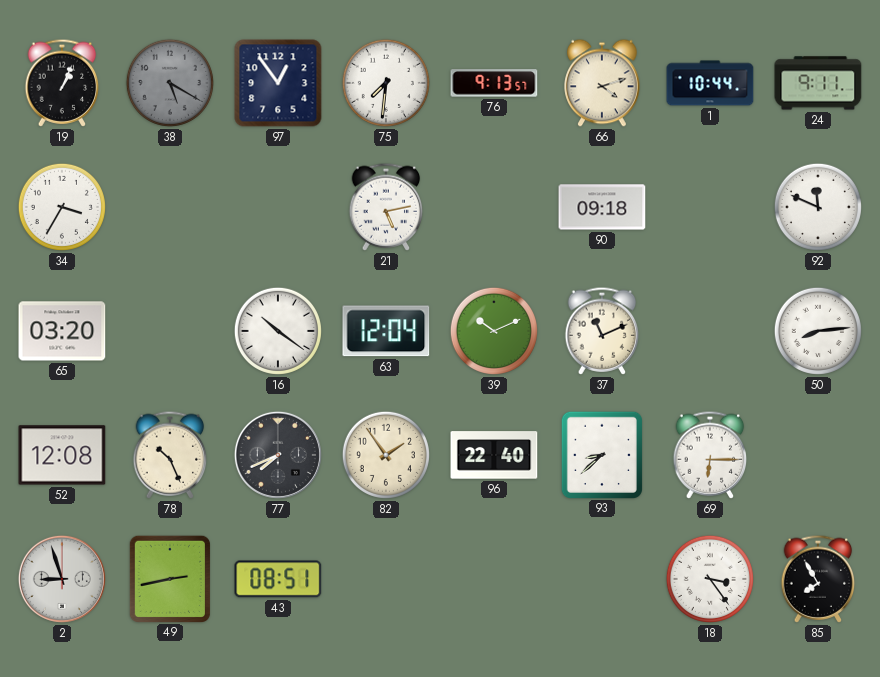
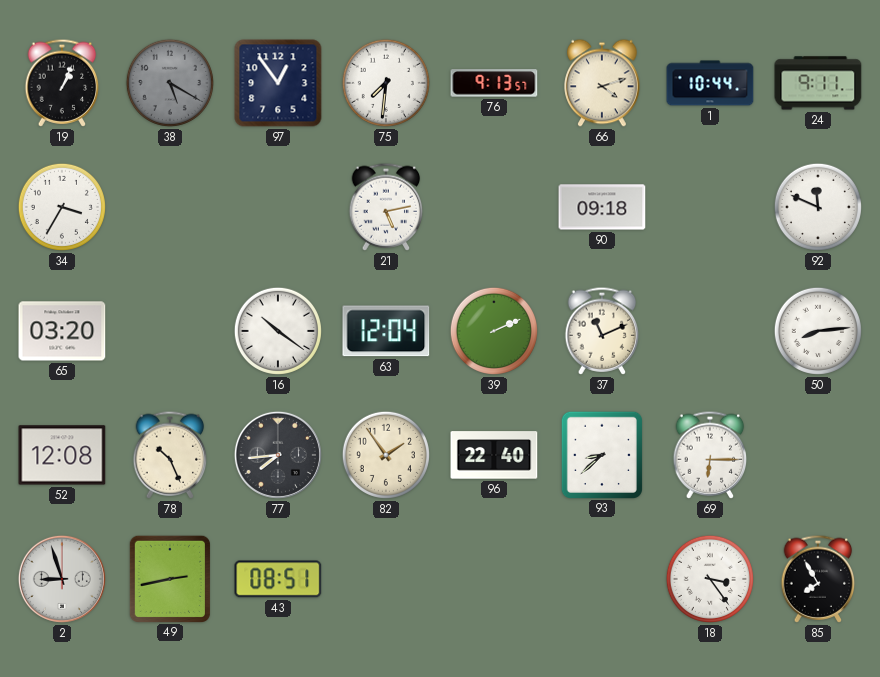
39: 10:11 -> 2:11
77: 7:41 -> 7:44
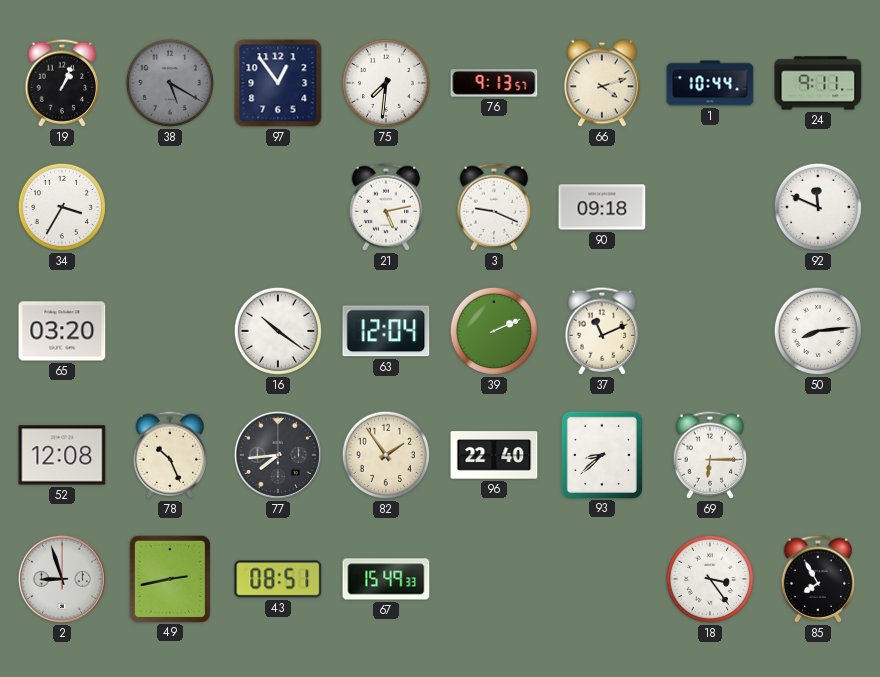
3: none -> 9:19
67: none -> 15:49
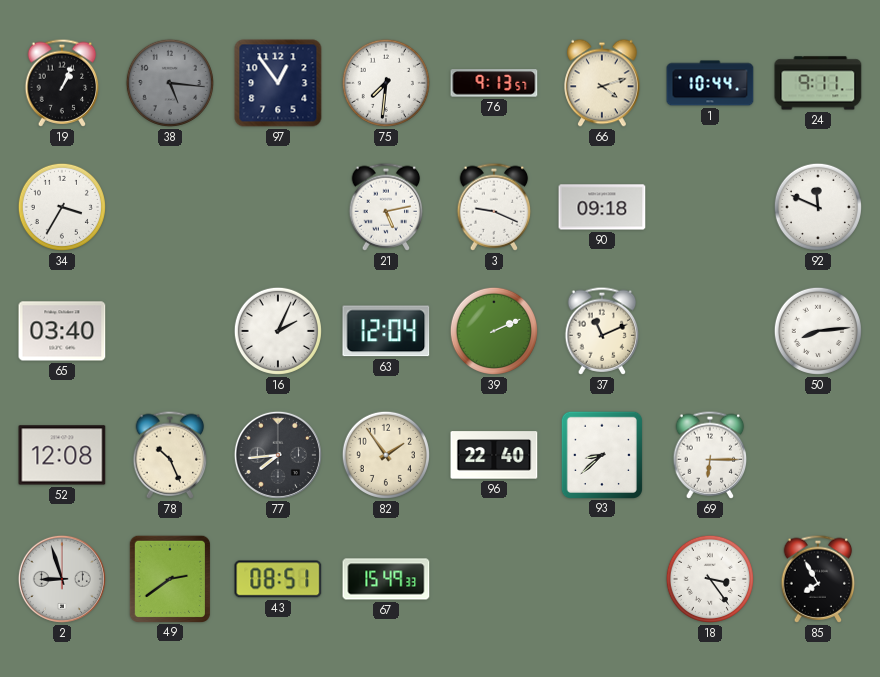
38: 5:20 -> 5:16
65: 03:20 -> 03:40
16: 10:21 -> 2:04
49: 2:43 -> 2:39
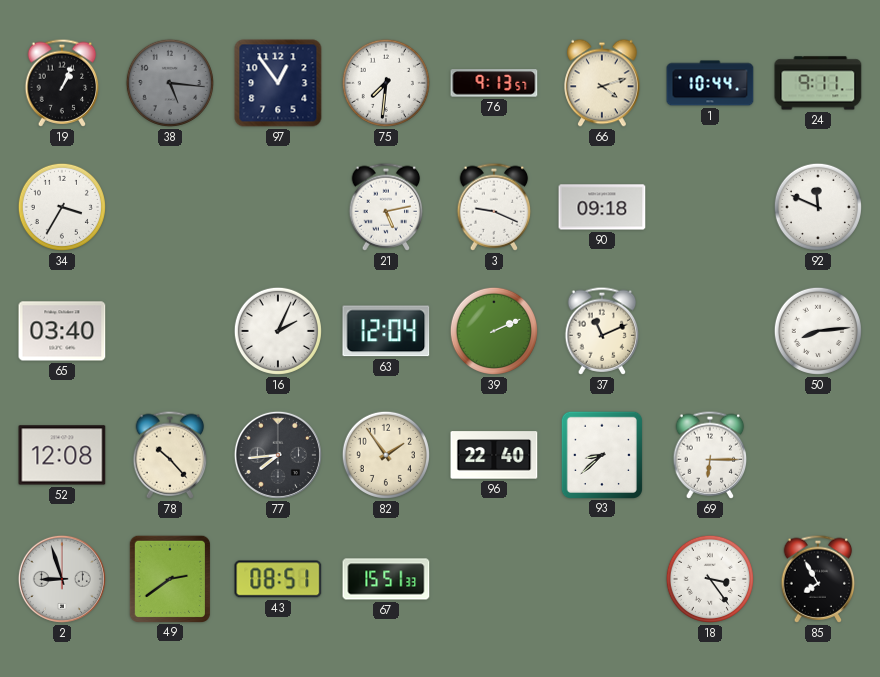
78: 10:26 -> 10:23
67: 15:49 -> 15:51
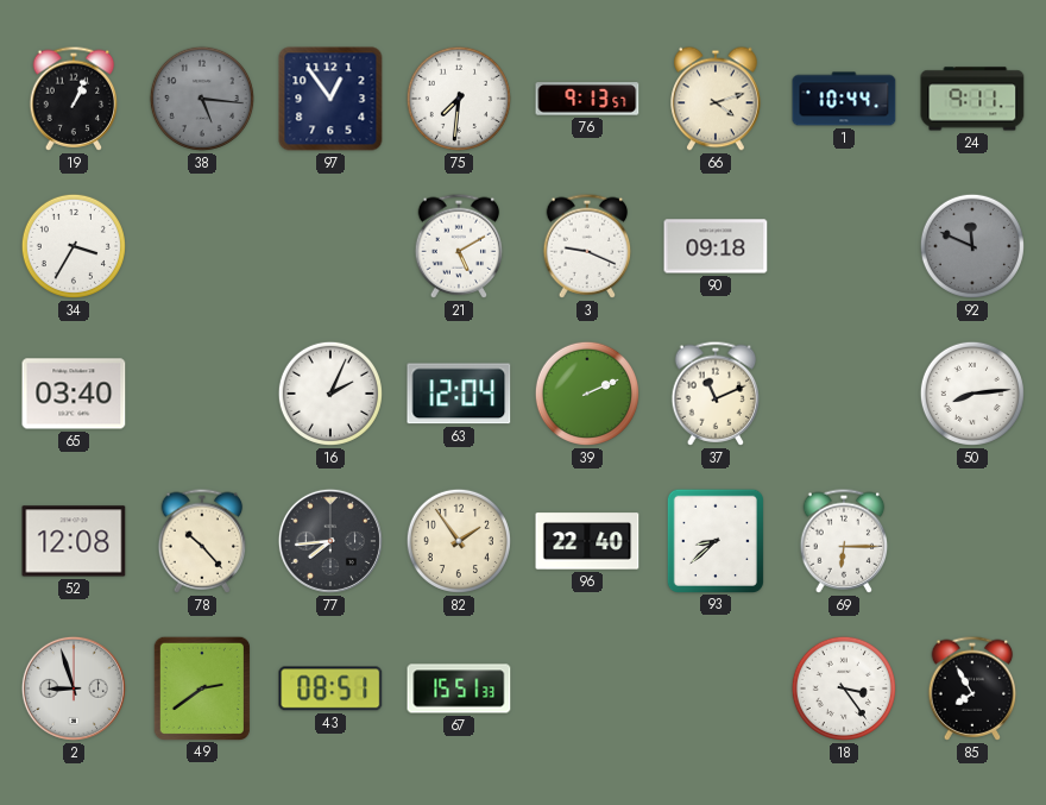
21: 5:13 -> 5:10
92 dial: white -> grey
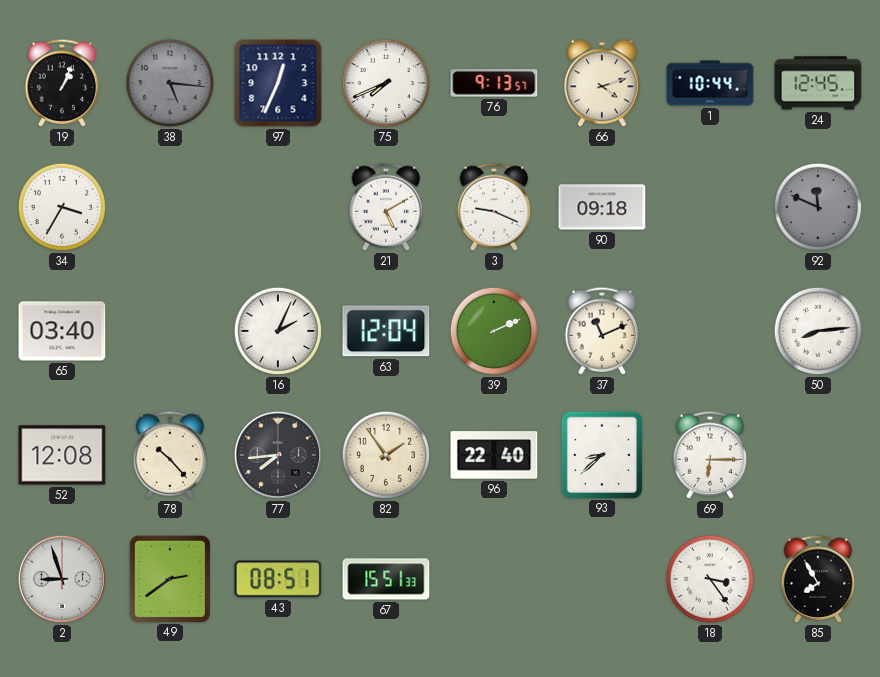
97: 12:54 -> 12:34
75: 7:31 -> 7:41
24: 9:11 -> 12:45
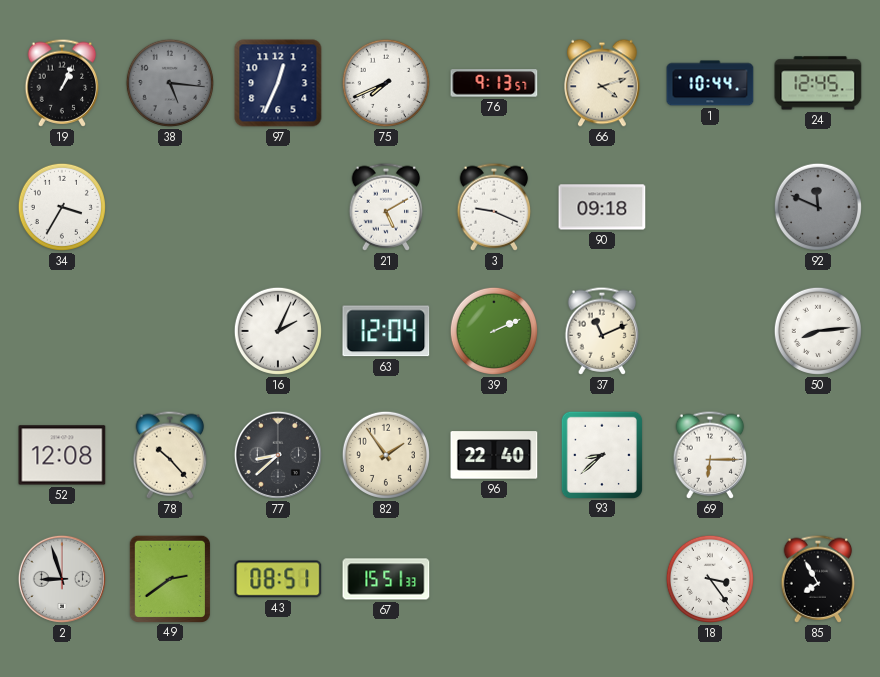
65: 03:40 -> none
77: 7:44 -> 8:38
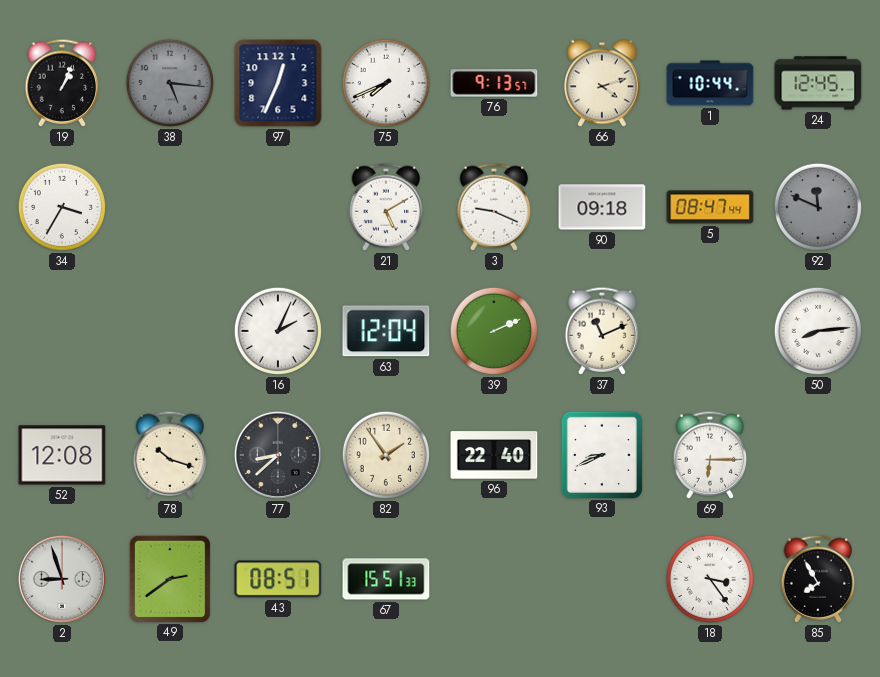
5: none -> 08:47
78: 10:23 -> 10:18
93: 8:38 -> 8:41
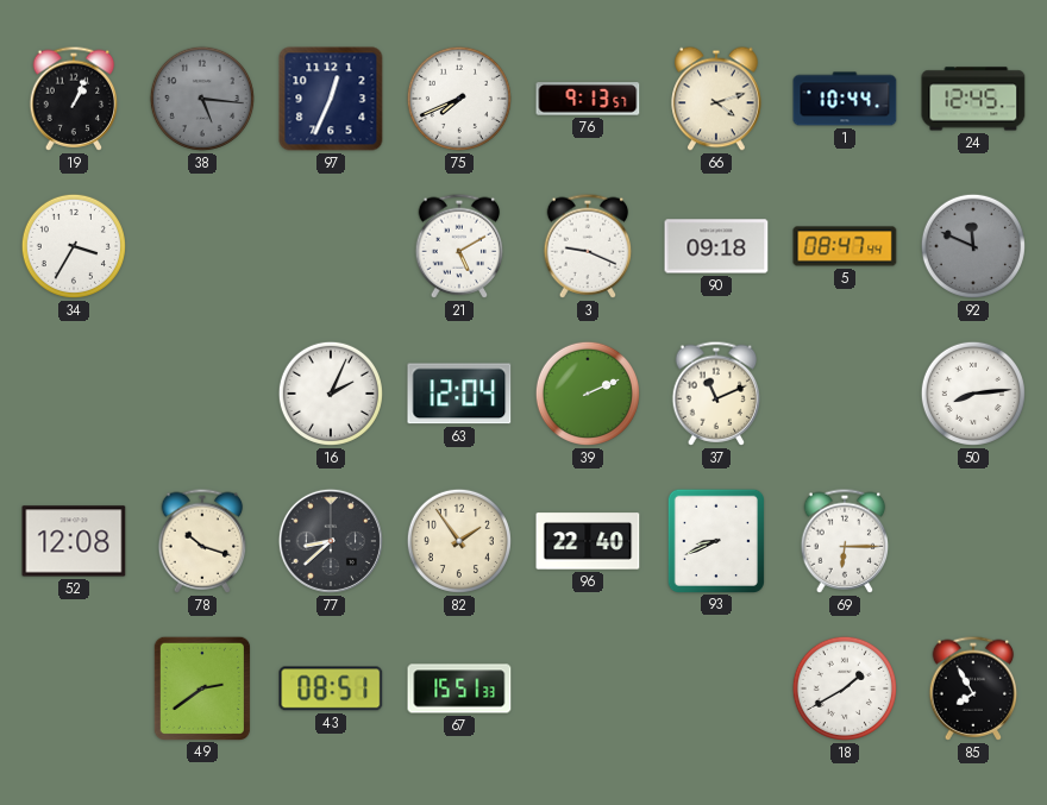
2: 8:57 -> none
18: 3:24 -> 1:40
